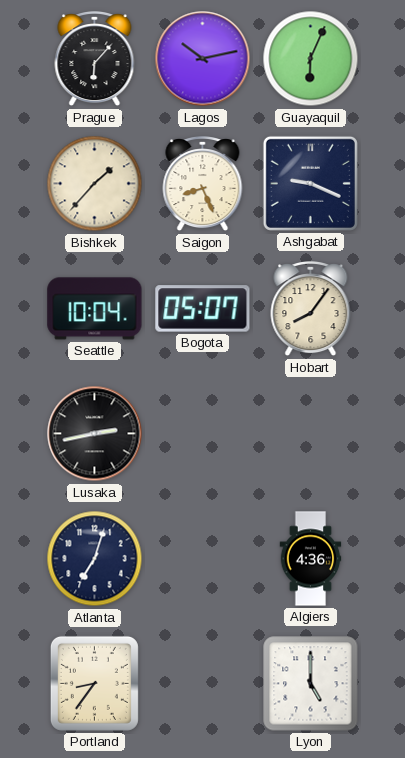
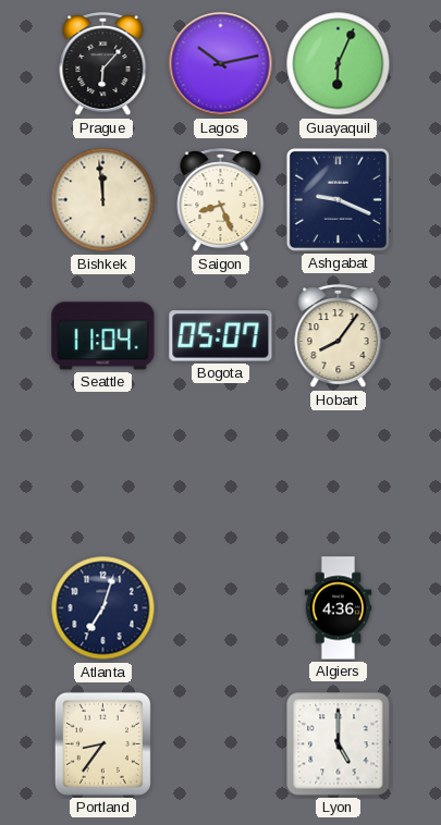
Bishkek: 1:37 -> 11:59
Seattle: 10:04 -> 11:04
Lusaka: 2:43 -> none
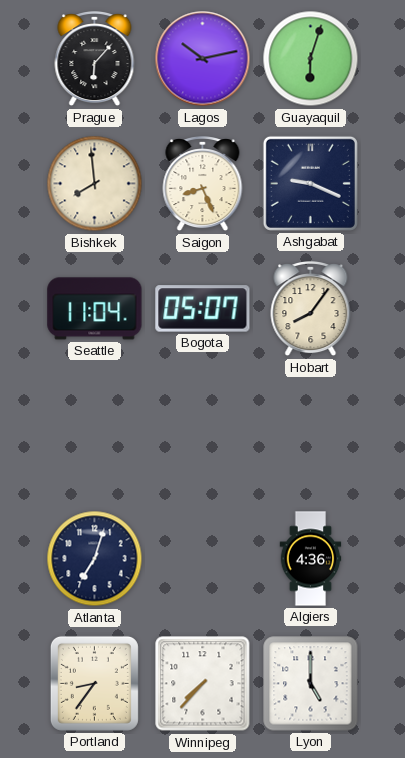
Guayaquil: 6:04 -> 6:03
Bishkek: 11:59 -> 7:59
Winnipeg: none -> 7:37
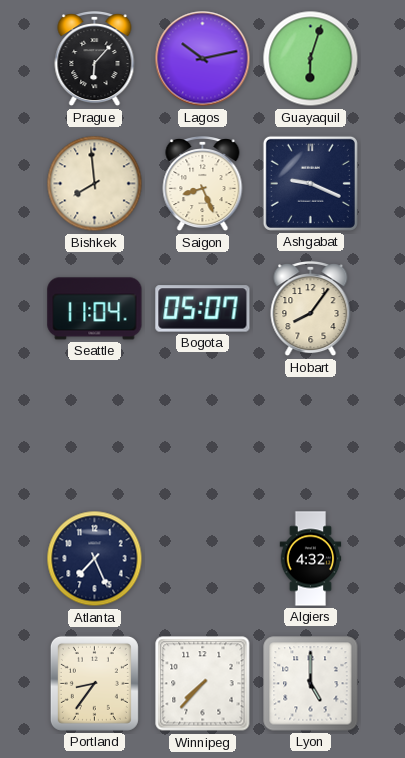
Atlanta: 7:03 -> 7:26
Algiers: 4:36 -> 4:32
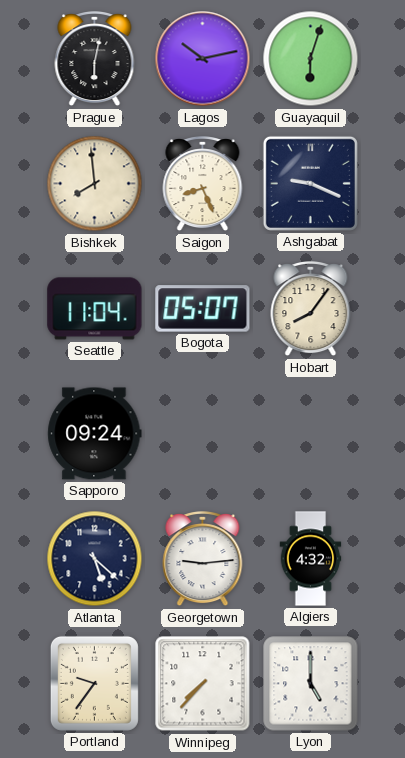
Prague: 6:07 -> 6:02
Sapporo: none -> 09:24
Atlanta: 7:26 -> 5:22
Georgetown: none -> 9:14
Portland: 8:36 -> 9:36
